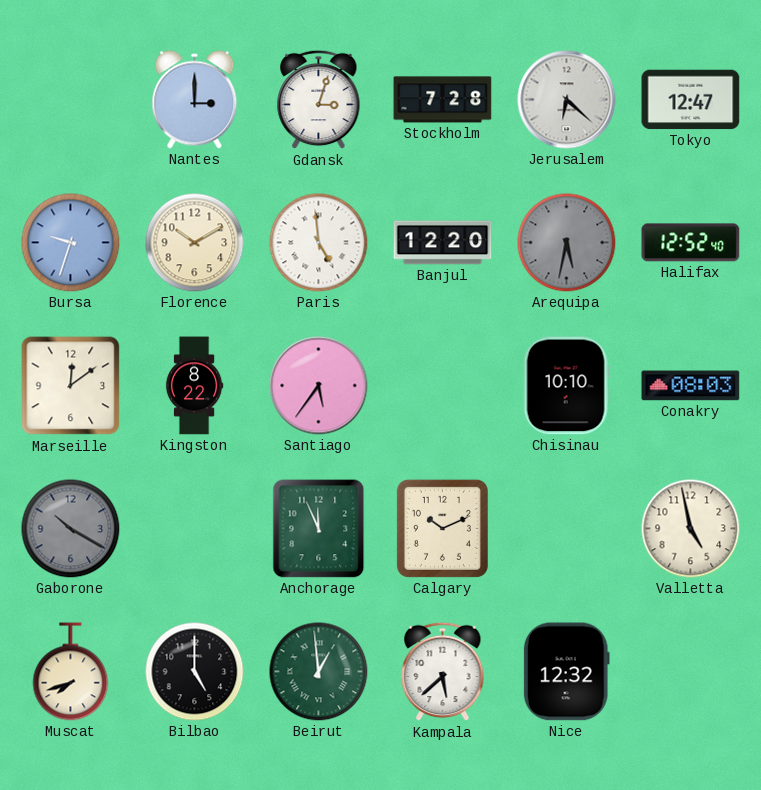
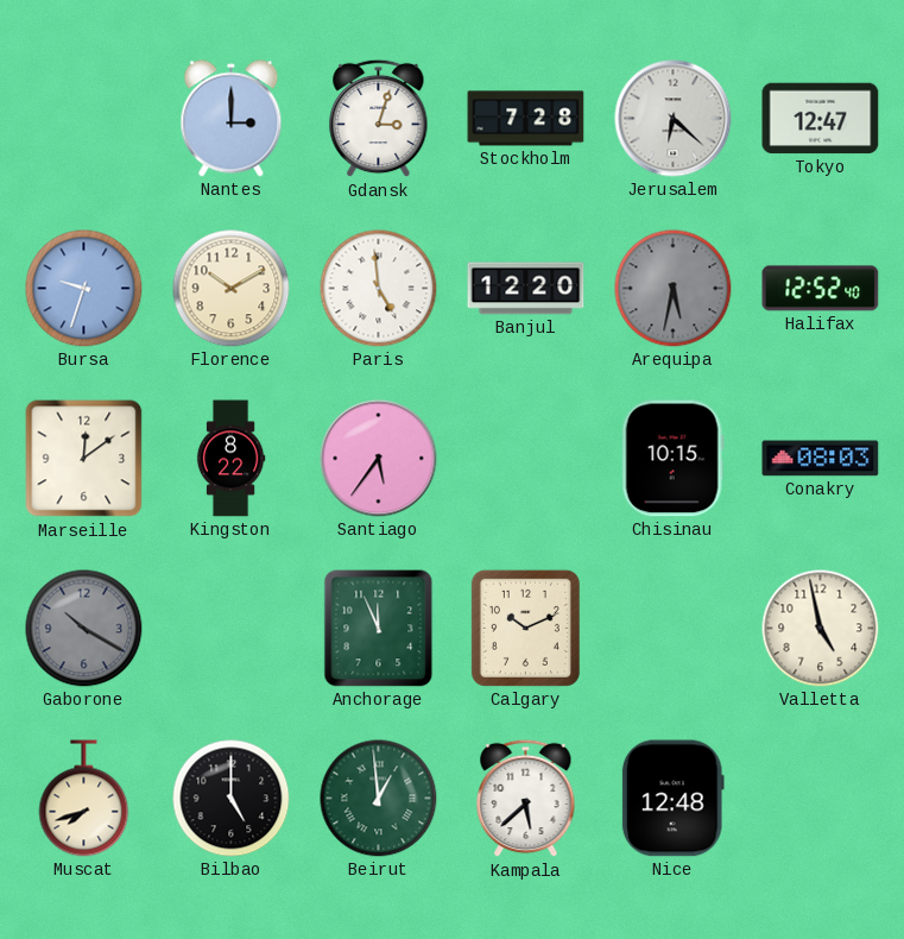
Chisinau: 10:10 -> 10:15
Nice: 12:32 -> 12:48
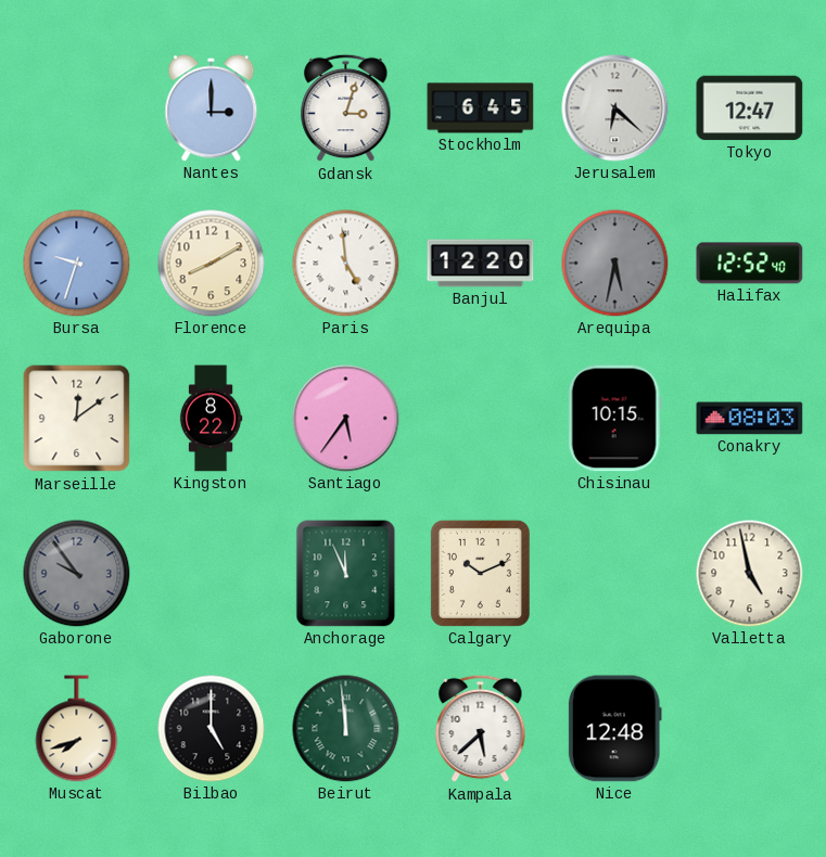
Stockholm: 7:28 -> 6:45
Florence: 10:10 -> 8:10
Gaborone: 10:20 -> 9:54
Beirut: 12:59 -> 11:59
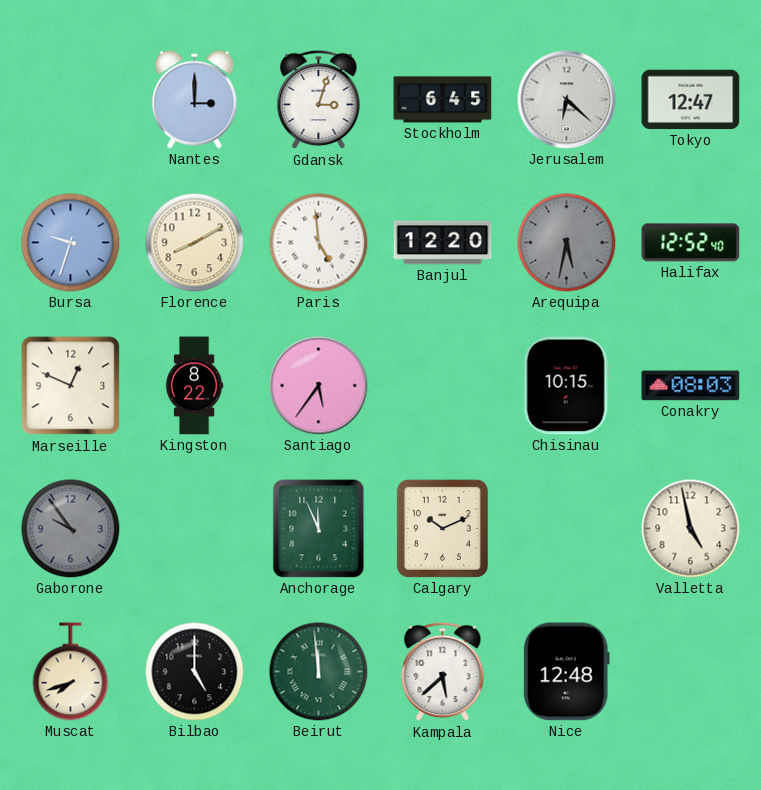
Marseille: 12:09 -> 12:49
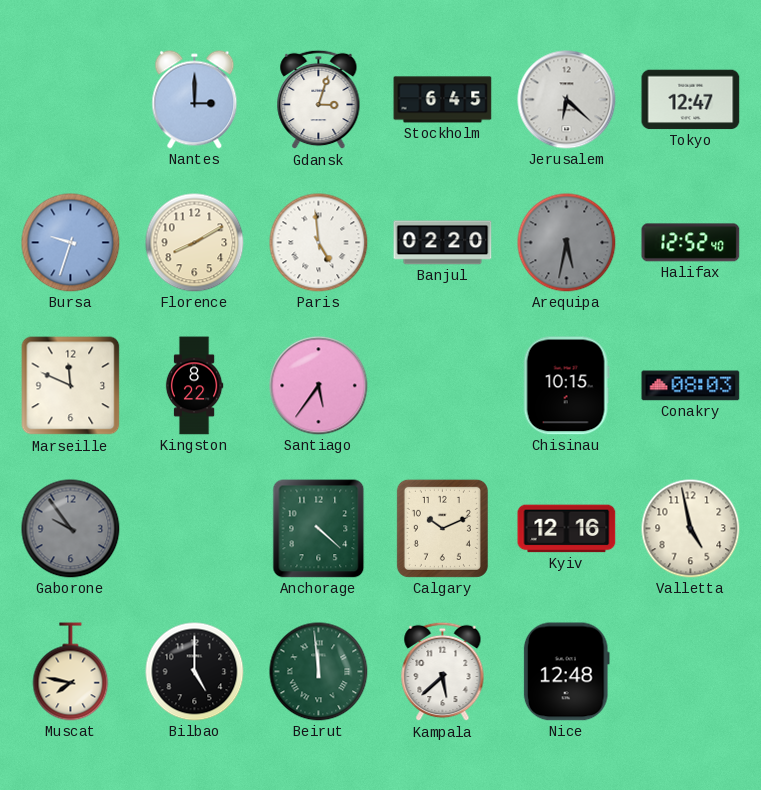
Banjul: 12:20 -> 02:20
Marseille: 12:49 -> 11:49
Anchorage: 11:56 -> 4:22
Kyiv: none -> 12:16
Muscat: 7:42 -> 7:47
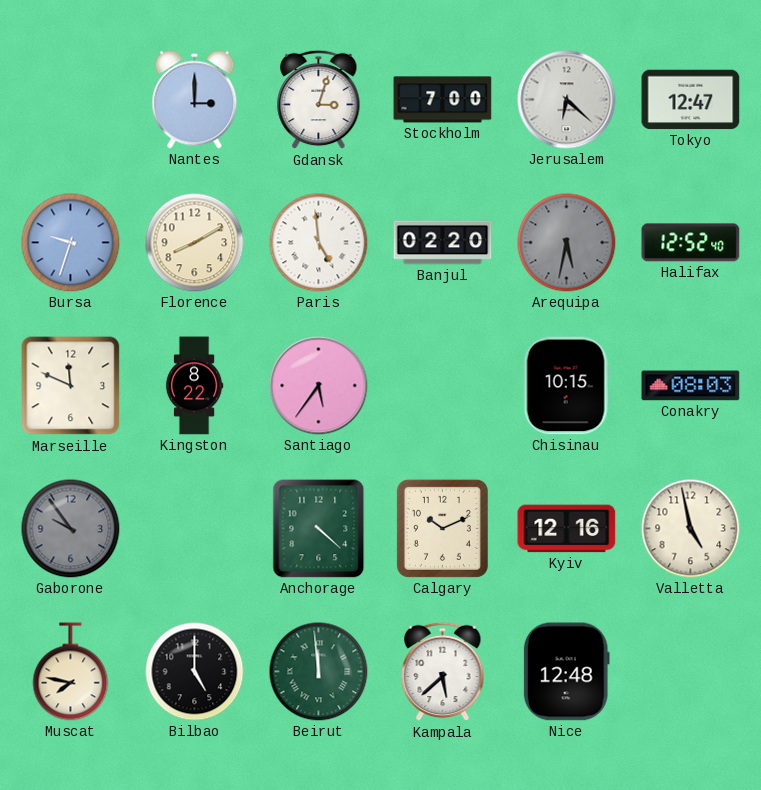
Stockholm: 6:45 -> 7:00
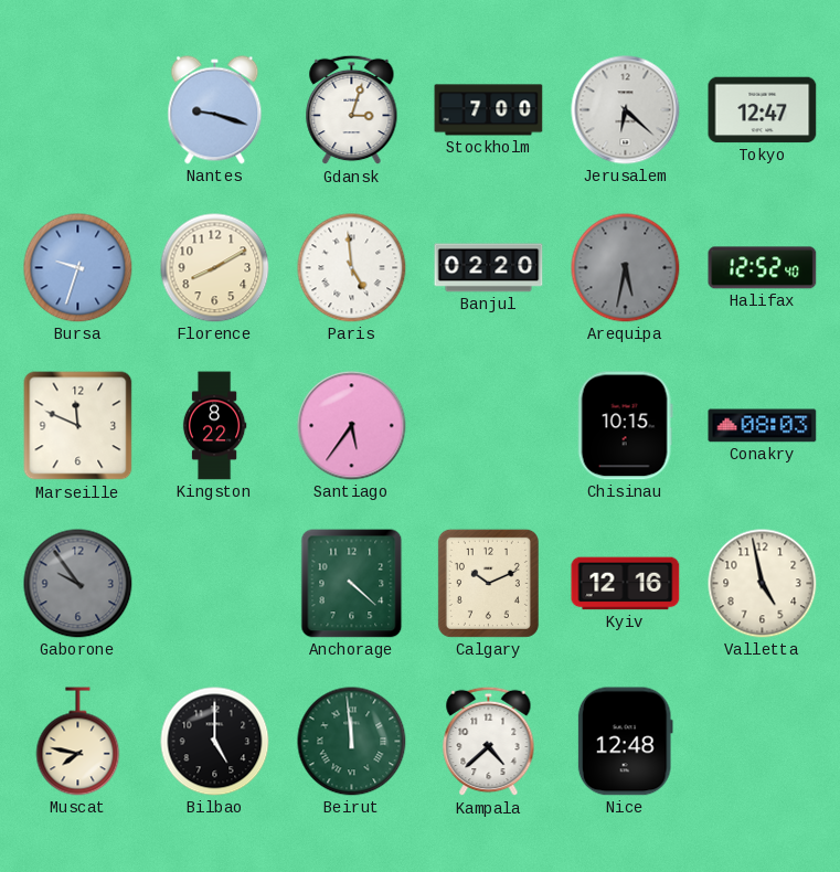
Nantes: 3:00 -> 9:18
Kampala: 5:38 -> 4:38
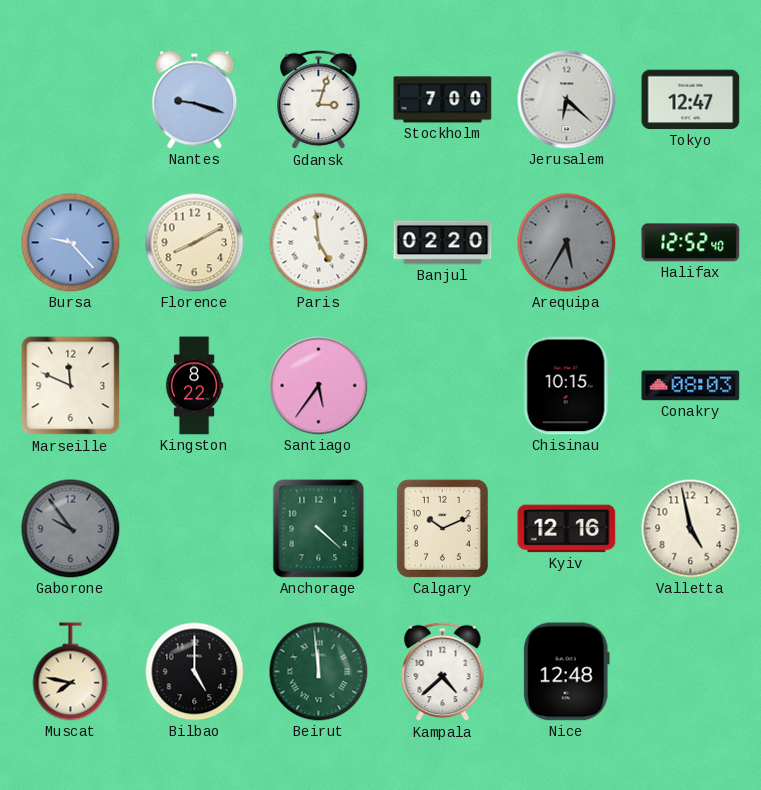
Bursa: 9:33 -> 9:23
Arequipa: 5:32 -> 5:35
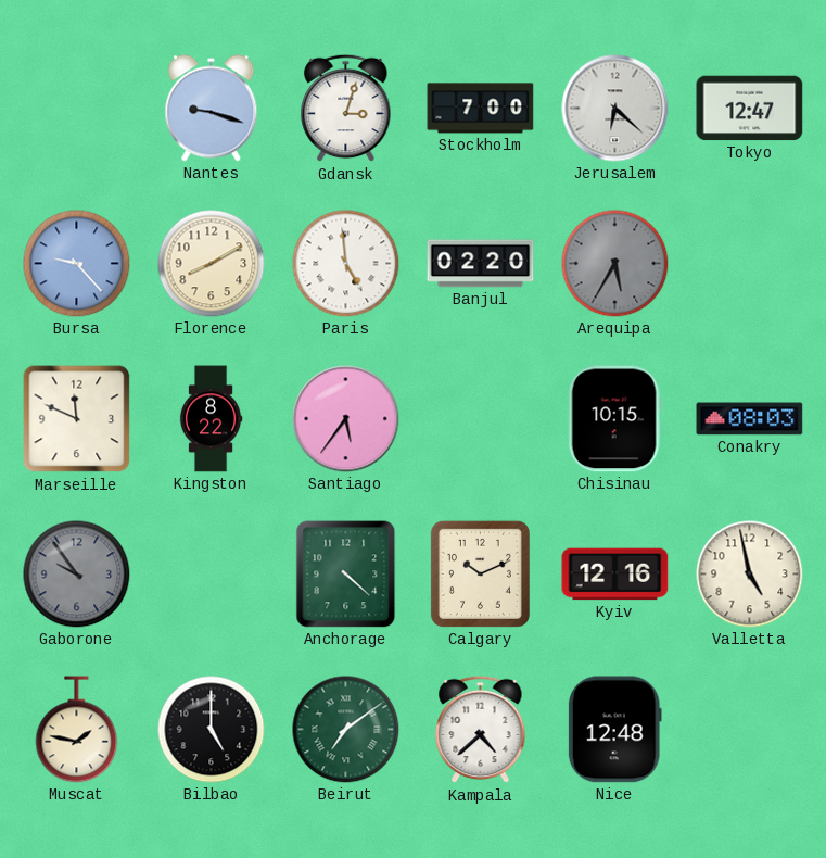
Halifax: 12:52 -> none
Muscat: 7:47 -> 1:47
Beirut: 11:59 -> 7:09
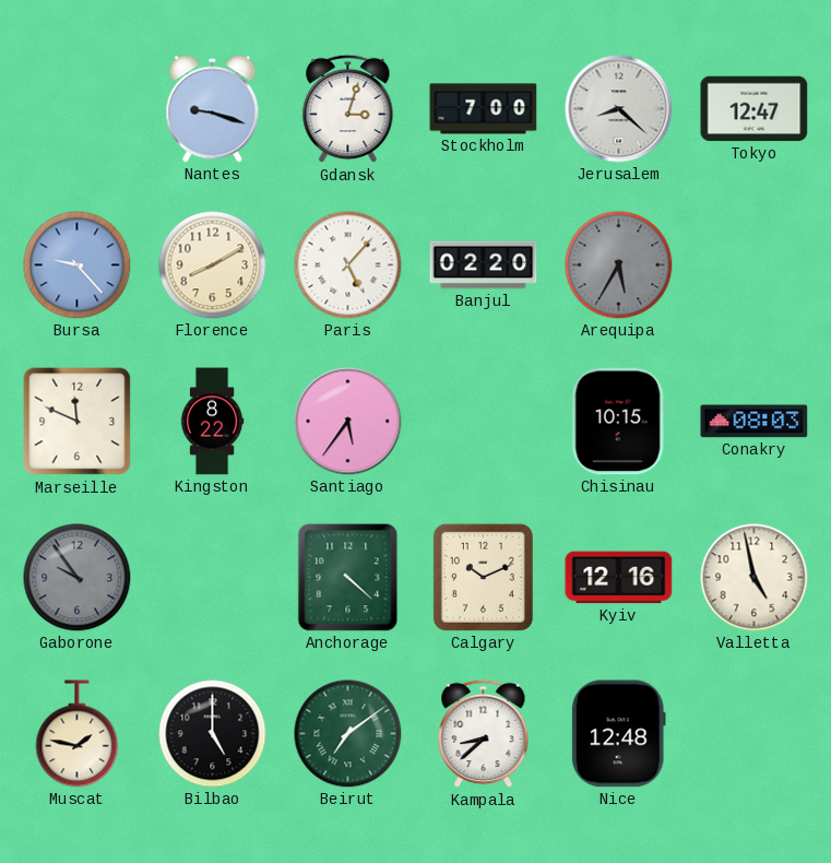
Jerusalem: 6:22 -> 8:22
Paris: 4:59 -> 5:07
Kampala: 4:38 -> 8:38
